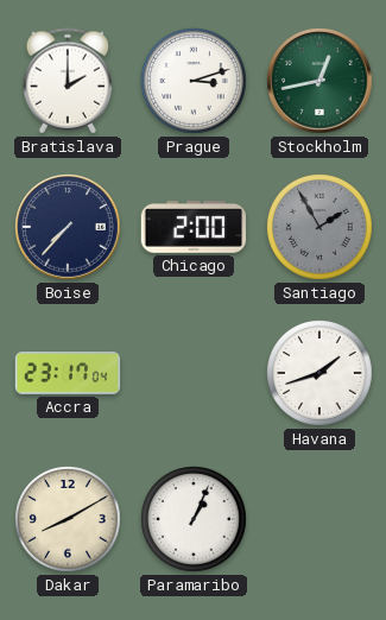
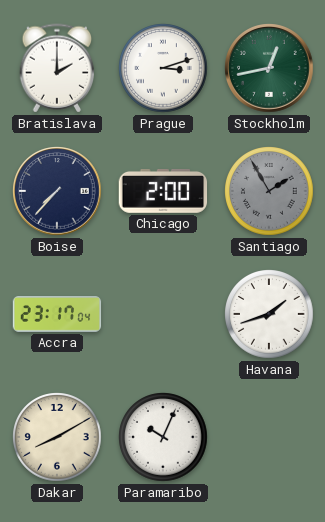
Paramaribo: 1:04 -> 10:04
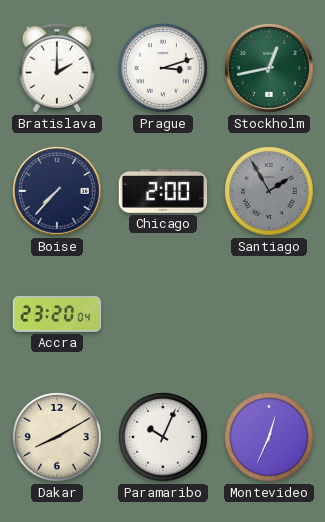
Accra: 23:17 -> 23:20
Havana: 1:42 -> none
Montevideo: none -> 12:34
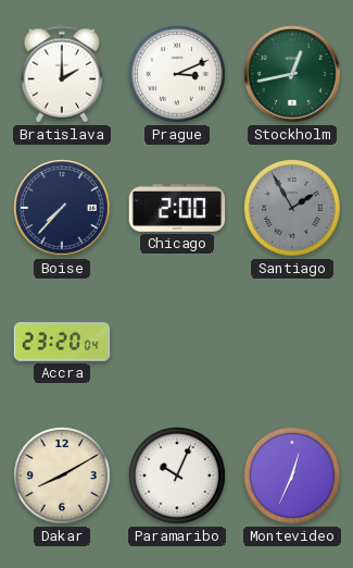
Prague: 3:12 -> 3:11
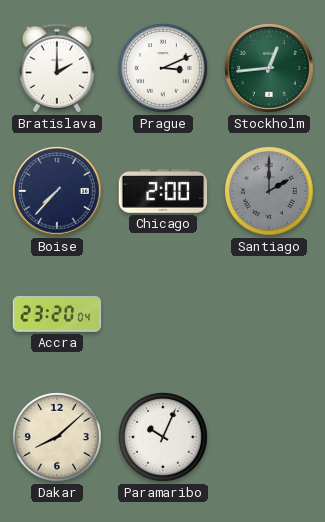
Stockholm: 12:43 -> 12:44
Santiago: 1:55 -> 2:00
Dakar: 8:10 -> 8:08
Montevideo: 12:34 -> none
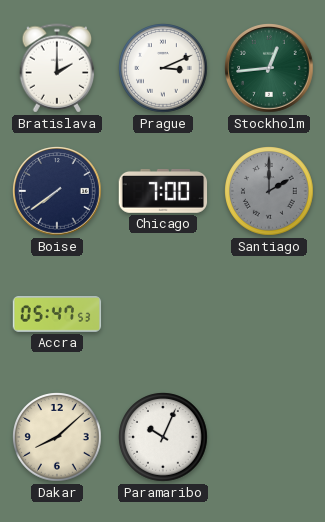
Boise: 7:37 -> 7:39
Chicago: 2:00 -> 7:00
Accra: 23:20 -> 05:47
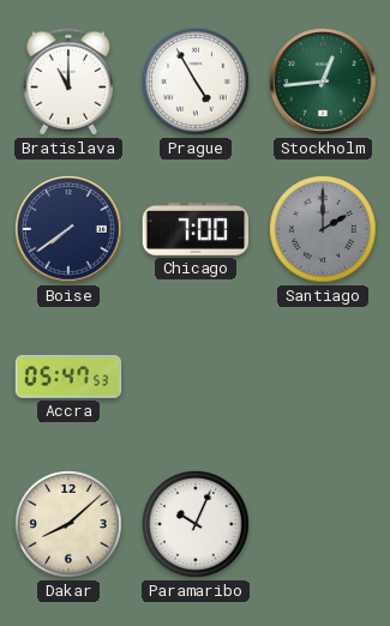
Bratislava: 2:00 -> 11:00
Prague: 3:11 -> 4:55
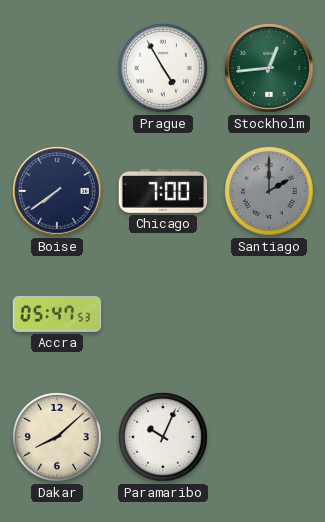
Bratislava: 11:00 -> none
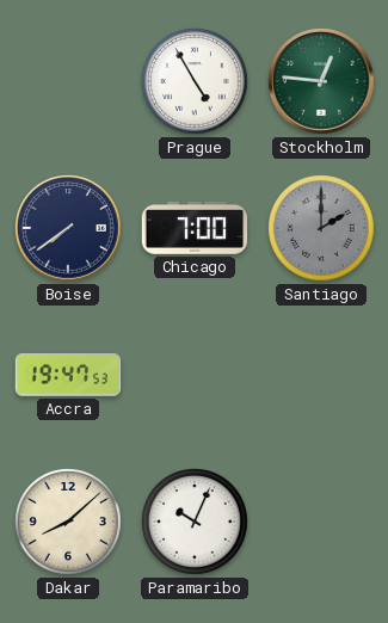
Stockholm: 12:44 -> 12:46
Accra: 05:47 -> 19:47
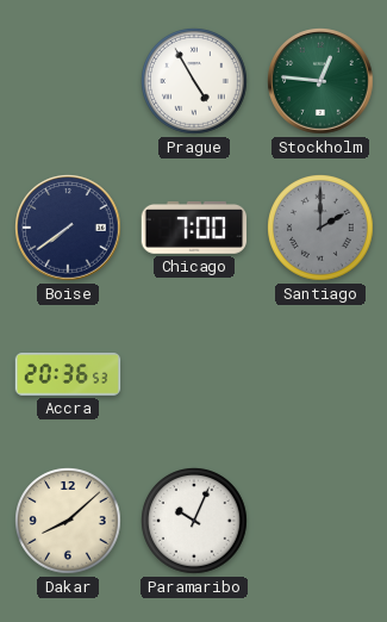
Accra: 19:47 -> 20:36
